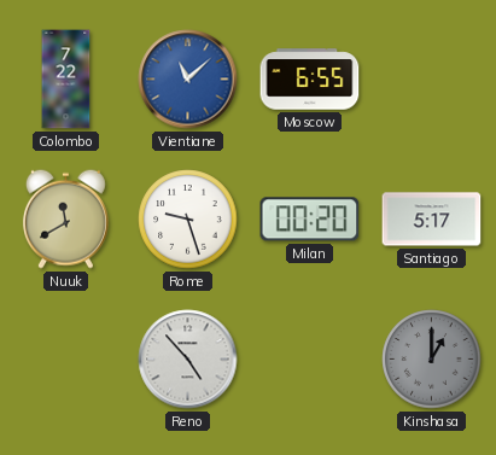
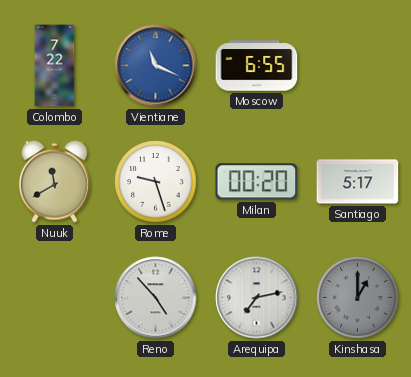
Vientiane: 11:08 -> 11:19
Arequipa: none -> 7:13
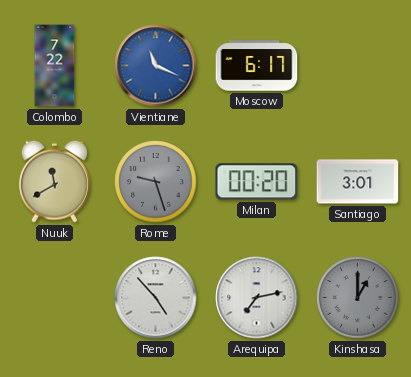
Moscow: 6:55 -> 6:17
Rome dial: white -> grey
Santiago: 5:17 -> 3:01
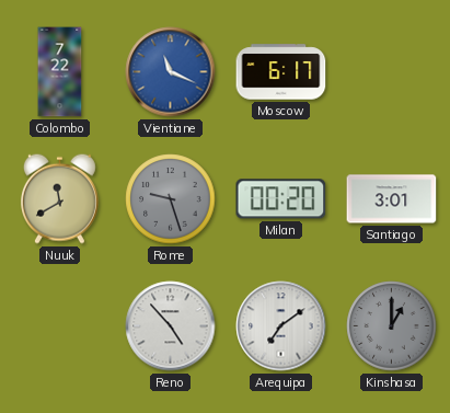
Arequipa: 7:13 -> 7:09
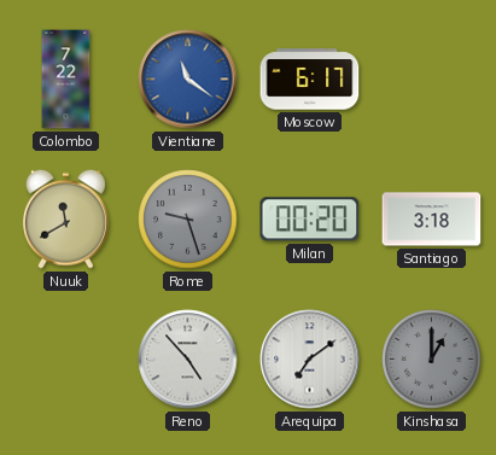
Vientiane: 11:19 -> 11:21
Santiago: 3:01 -> 3:18
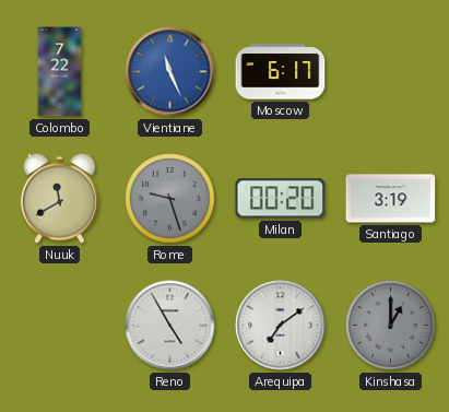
Vientiane: 11:21 -> 11:26
Santiago: 3:18 -> 3:19
Reno: 4:53 -> 4:55
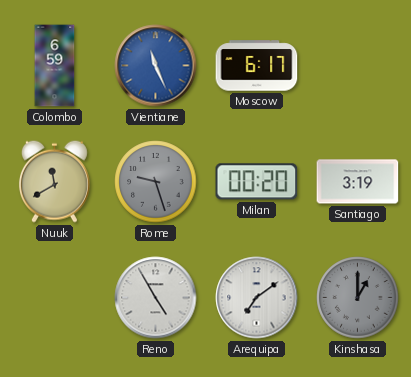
Colombo: 7:22 -> 6:59
